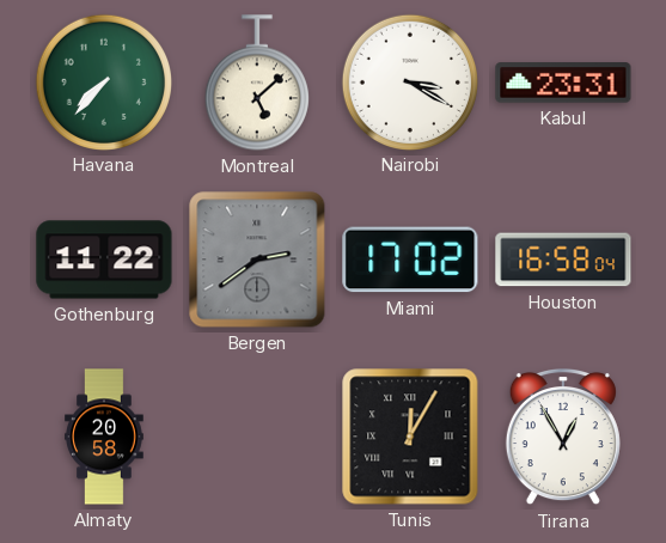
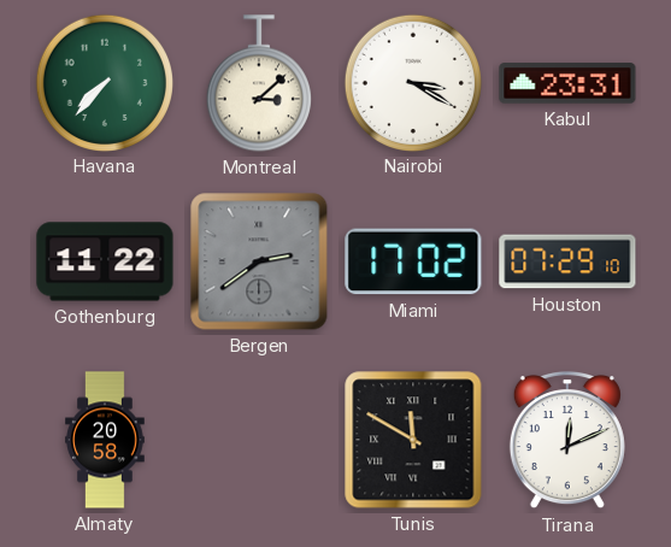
Montreal: 5:08 -> 3:08
Houston: 16:58 -> 07:29
Tunis: 12:05 -> 11:50
Tirana: 12:55 -> 12:11
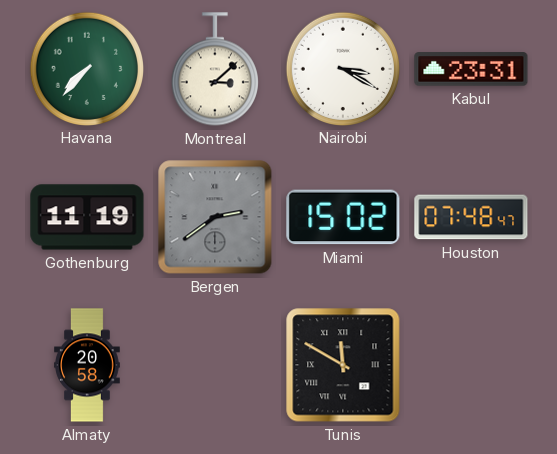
Gothenburg: 11:22 -> 11:19
Miami: 17:02 -> 15:02
Houston: 07:29 -> 07:48
Tirana: 12:11 -> none
